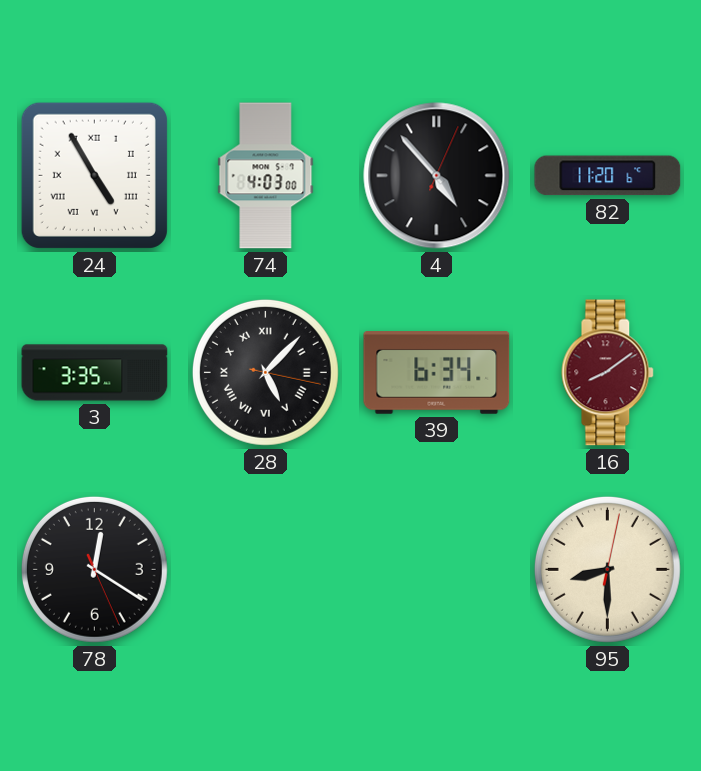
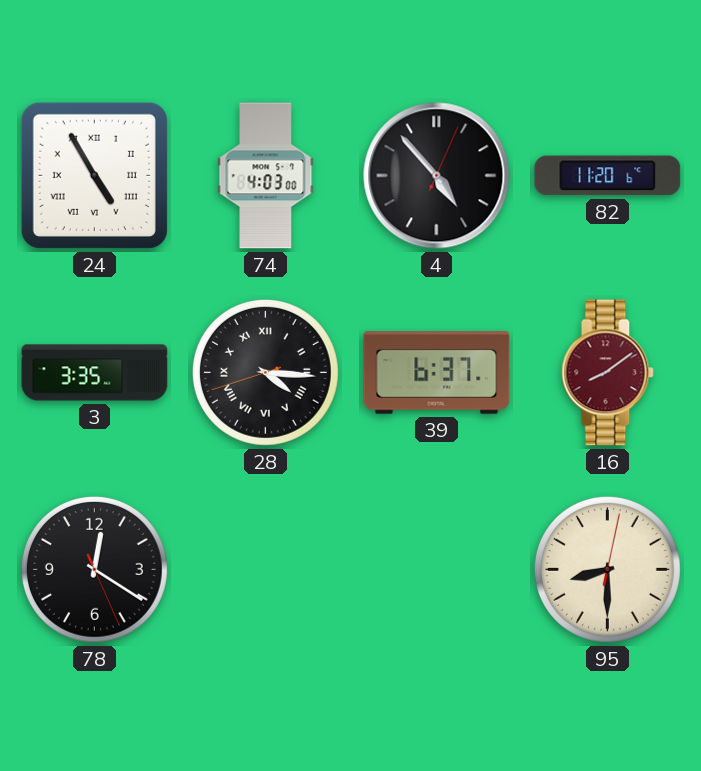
28: 5:07 -> 4:15
39: 6:34 -> 6:37
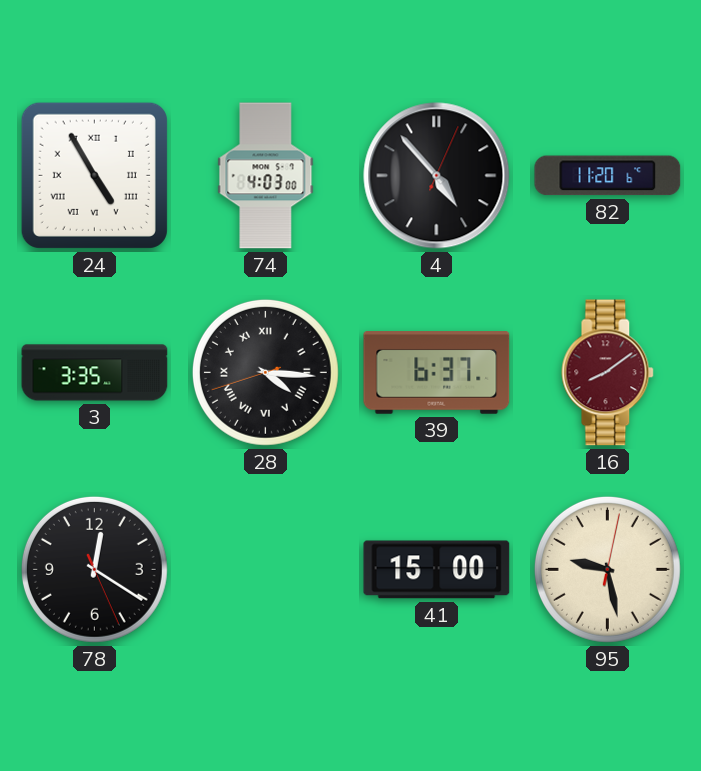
41: none -> 15:00
95: 8:30 -> 9:28
